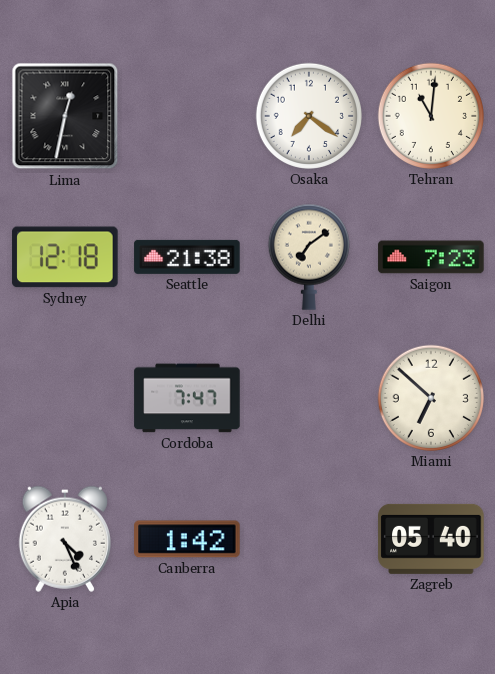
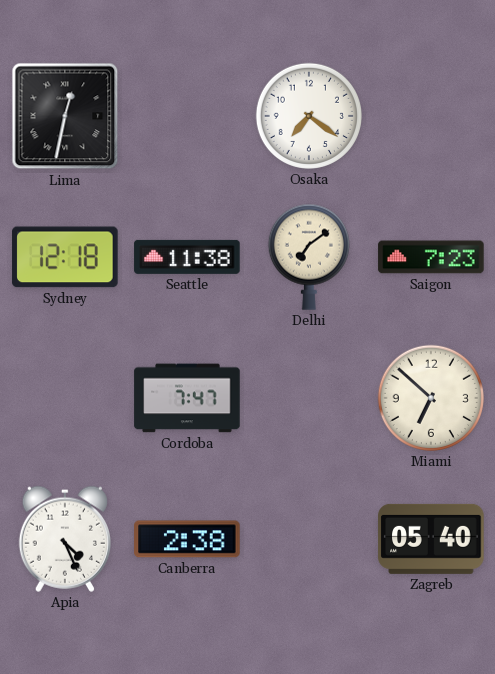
Tehran: 11:01 -> none
Seattle: 21:38 -> 11:38
Canberra: 1:42 -> 2:38
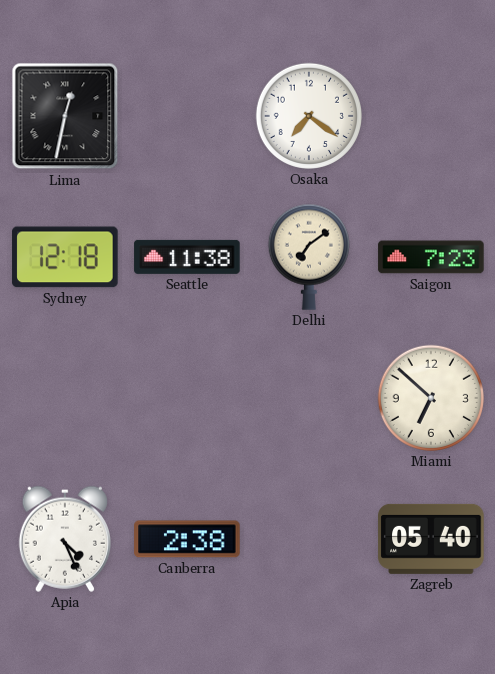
Cordoba: 7:47 -> none
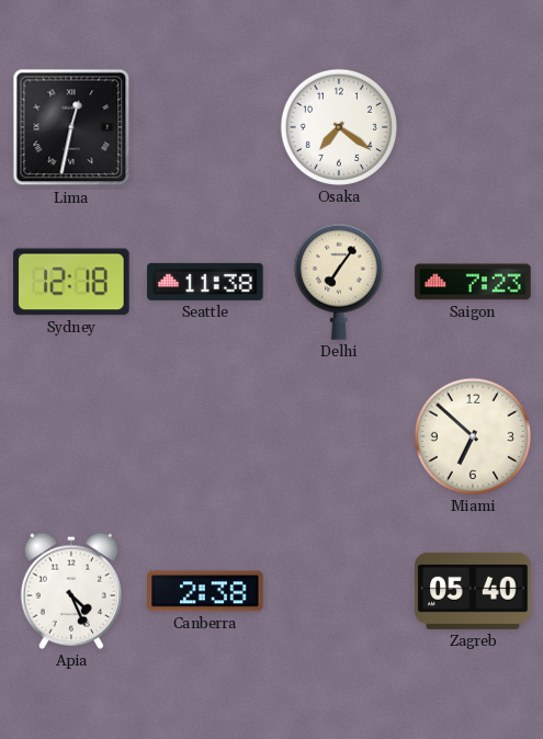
Delhi: 7:09 -> 7:06
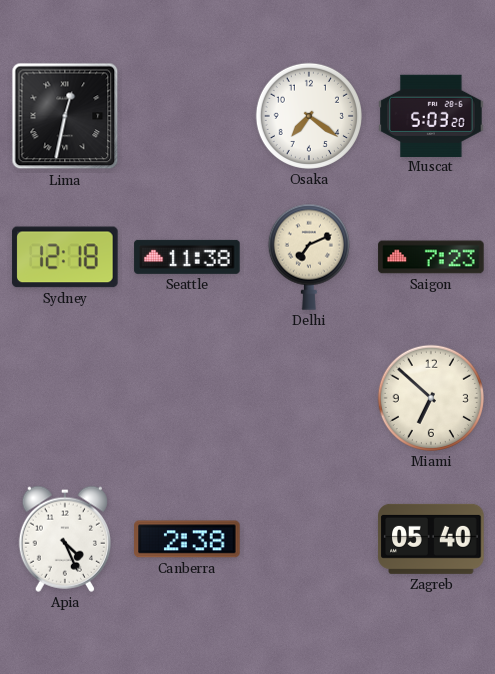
Muscat: none -> 5:03
Delhi: 7:06 -> 7:11
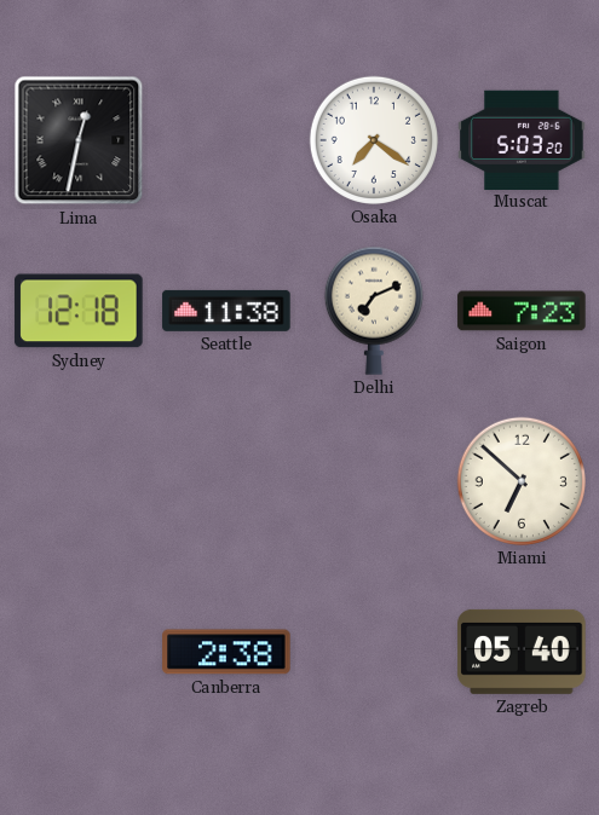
Apia: 4:26 -> none
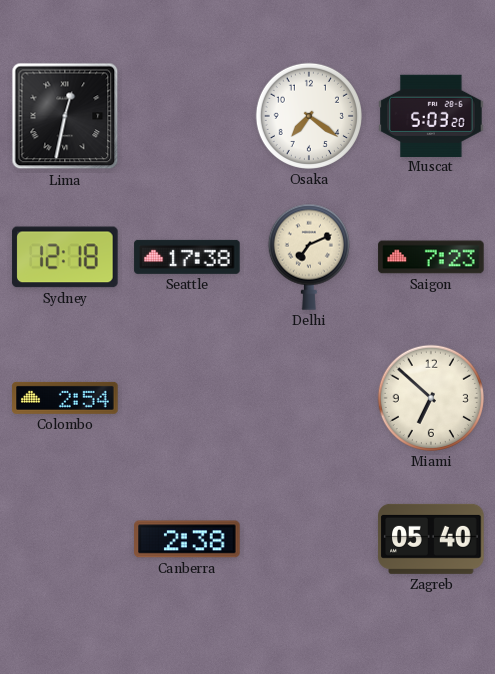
Seattle: 11:38 -> 17:38
Colombo: none -> 2:54
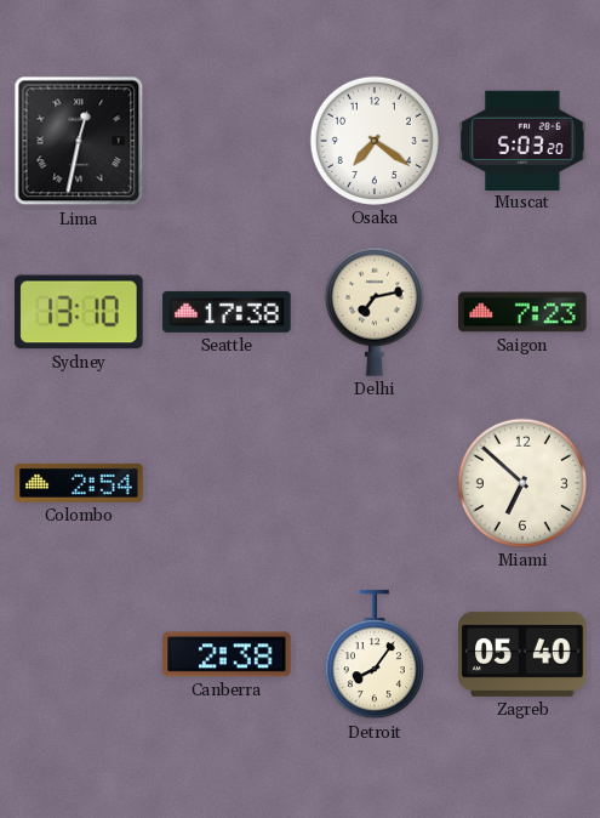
Sydney: 12:18 -> 13:10
Delhi: 7:11 -> 7:13
Detroit: none -> 8:06
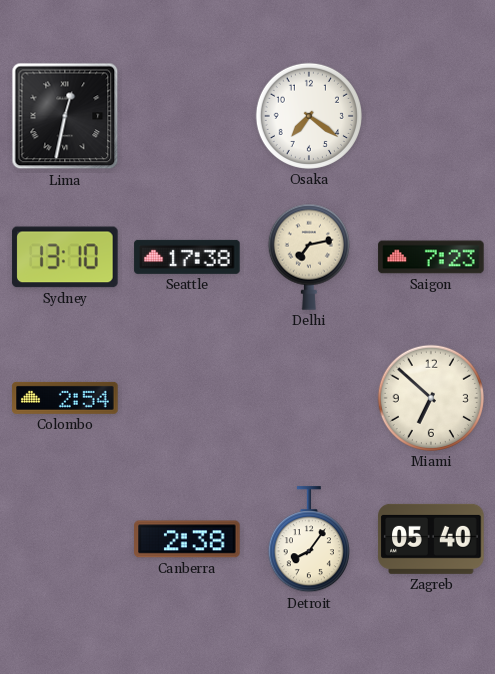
Muscat: 5:03 -> none
